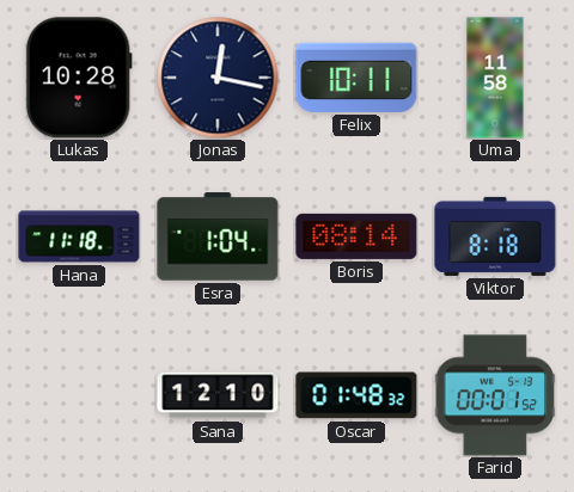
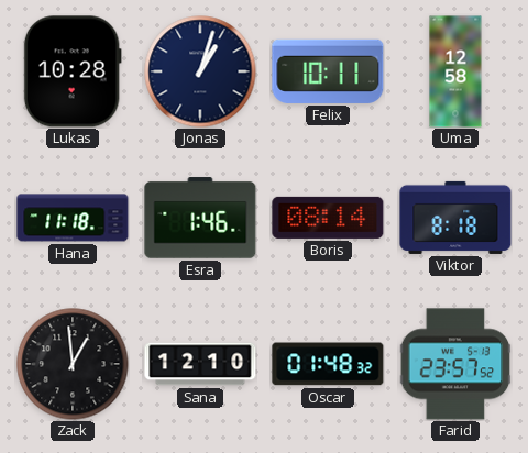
Jonas: 12:17 -> 1:03
Uma: 11:58 -> 12:58
Esra: 1:04 -> 1:46
Zack: none -> 12:59
Farid: 00:01 -> 23:57
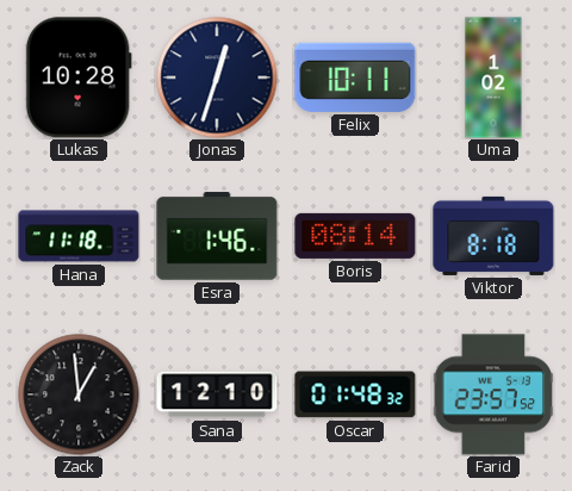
Jonas: 1:03 -> 12:33
Uma: 12:58 -> 1:02
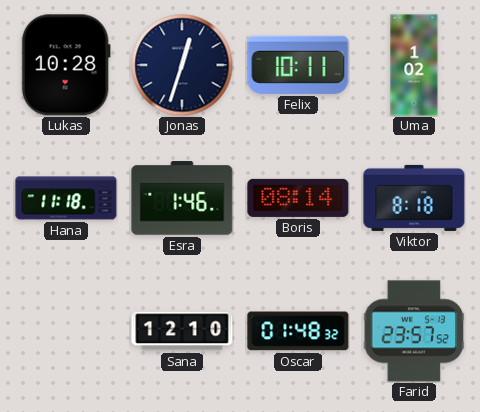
Zack: 12:59 -> none
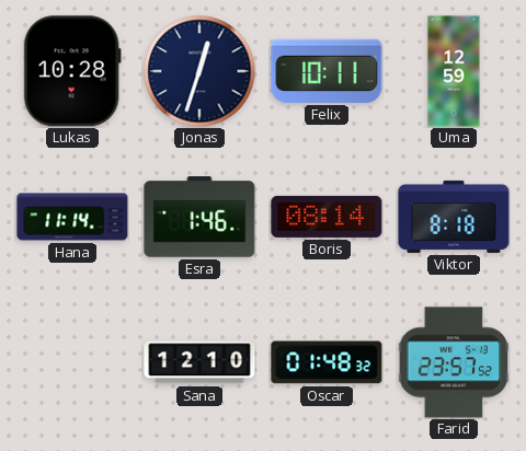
Uma: 1:02 -> 12:59
Hana: 11:18 -> 11:14
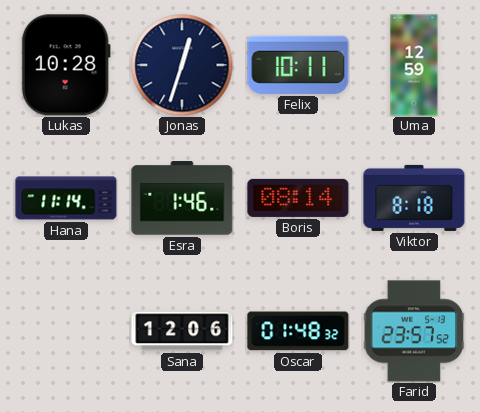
Sana: 12:10 -> 12:06
